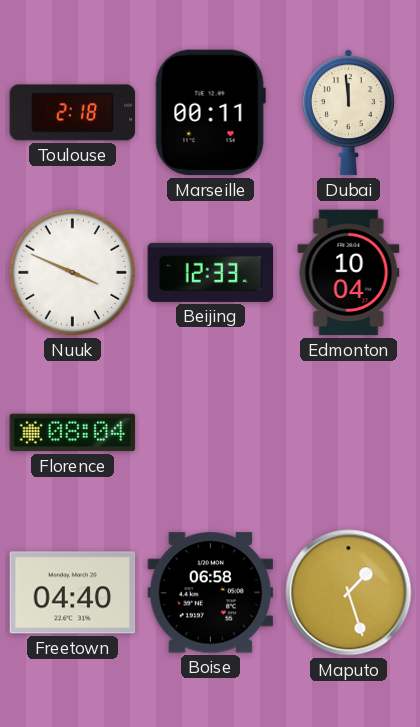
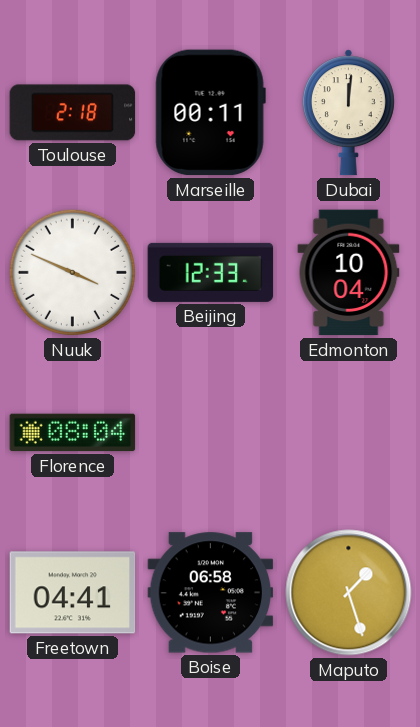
Dubai: 11:59 -> 12:01
Freetown: 04:40 -> 04:41
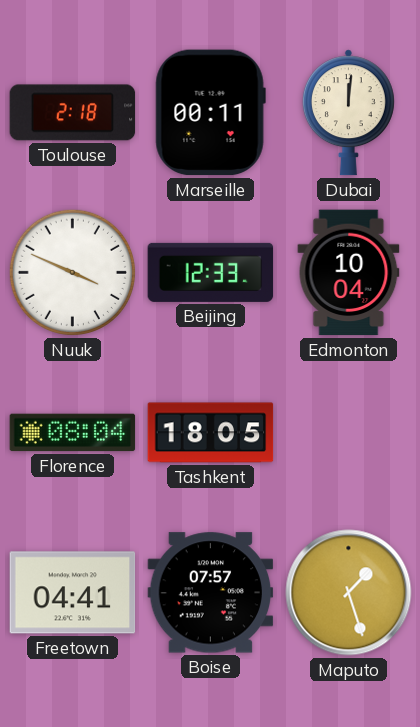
Tashkent: none -> 18:05
Boise: 06:58 -> 07:57
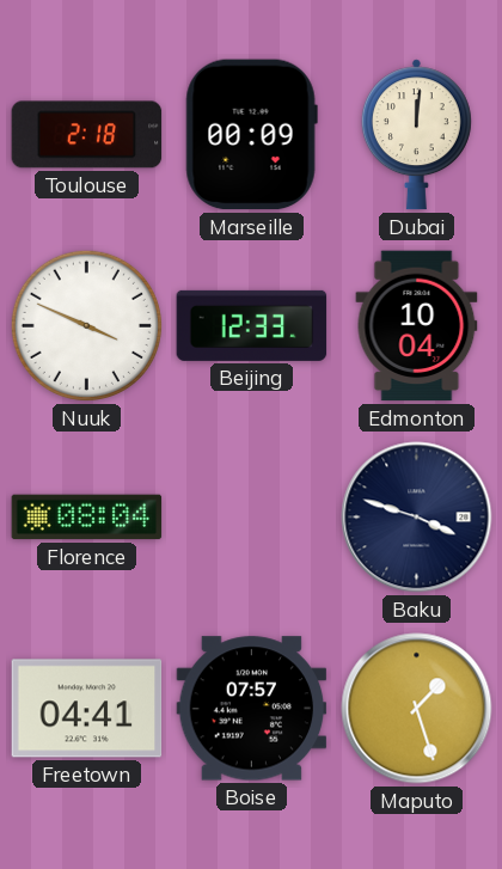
Marseille: 00:11 -> 00:09
Tashkent: 18:05 -> none
Baku: none -> 3:48
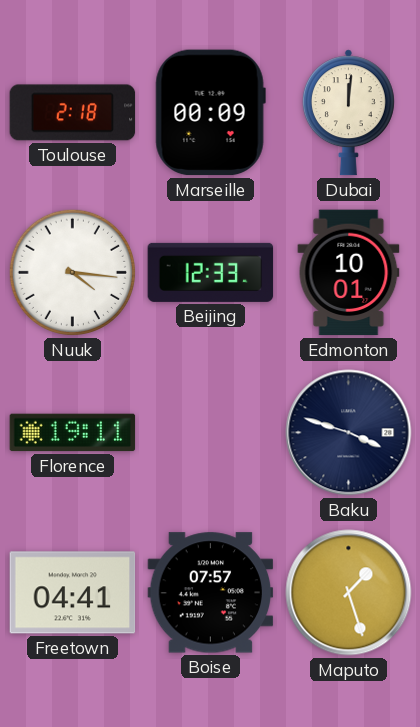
Nuuk: 3:49 -> 4:16
Edmonton: 10:04 -> 10:01
Florence: 08:04 -> 19:11
